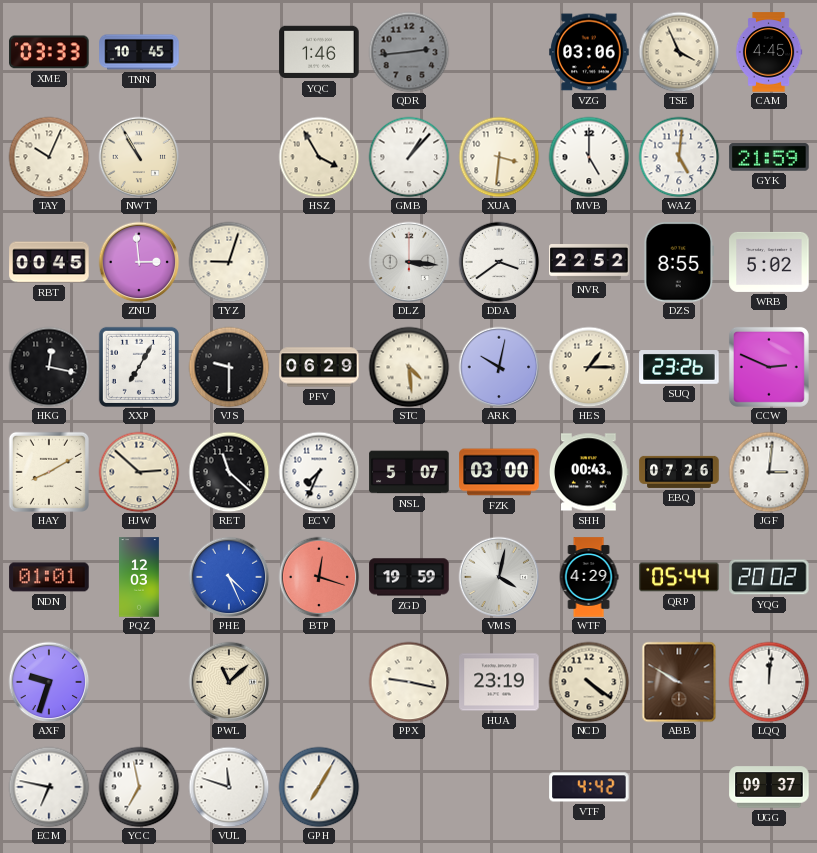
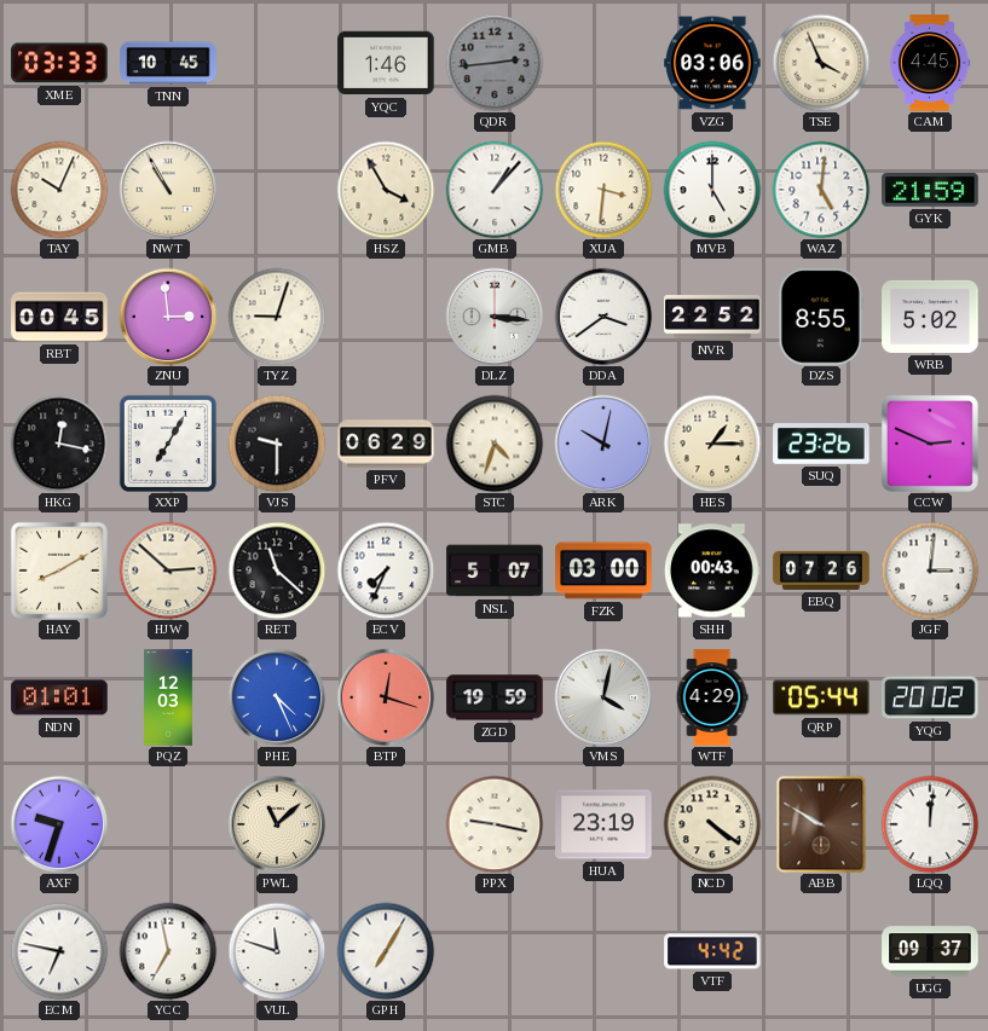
STC: 4:29 -> 4:33
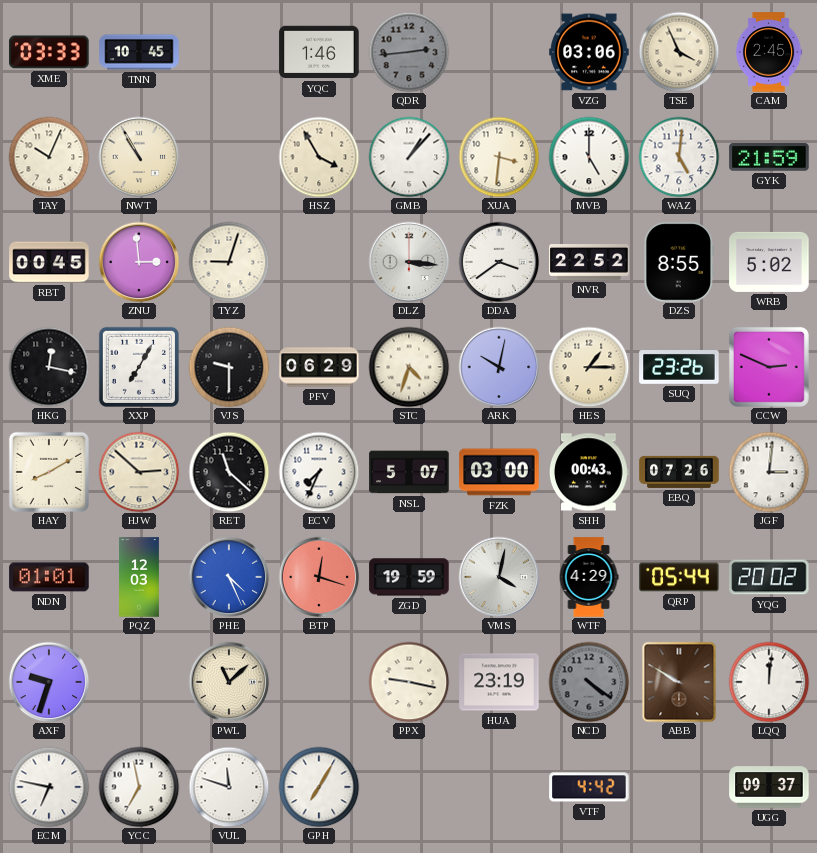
CAM: 4:45 -> 2:45
NCD dial: cream -> grey
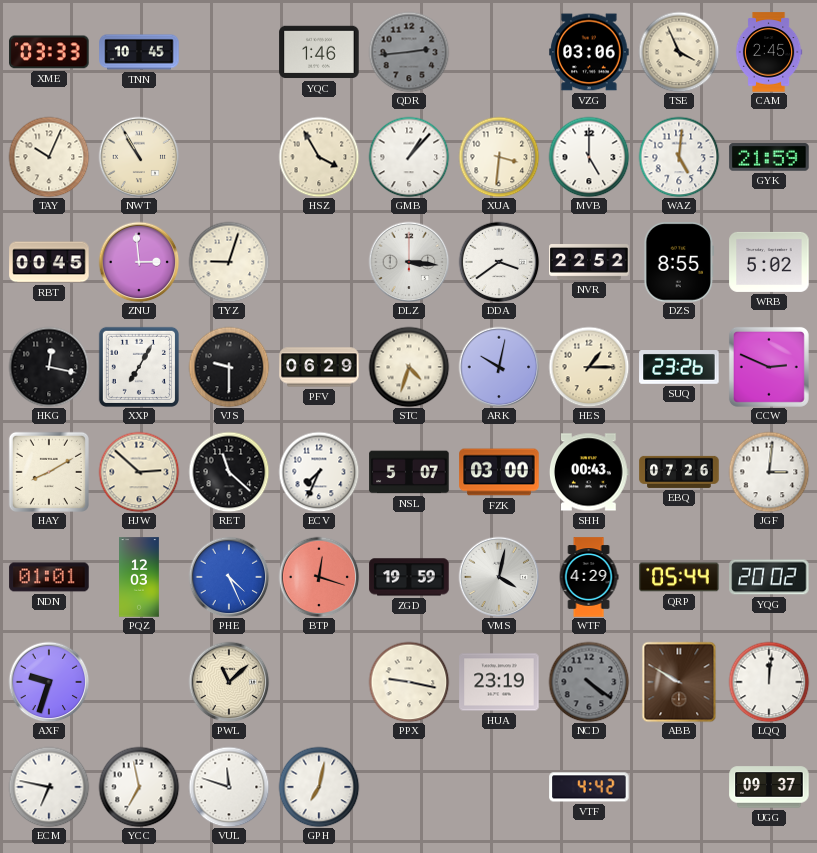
GPH: 7:05 -> 7:02
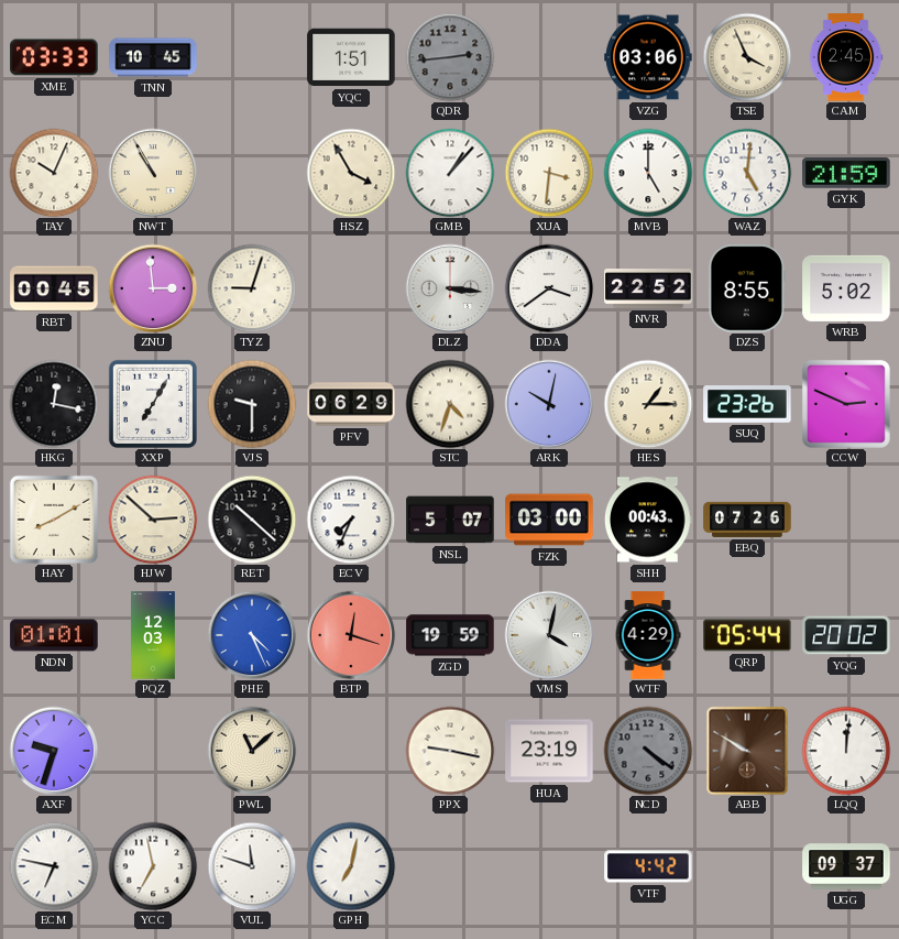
YQC: 1:46 -> 1:51
RET: 11:22 -> 10:22
JGF: 3:01 -> none
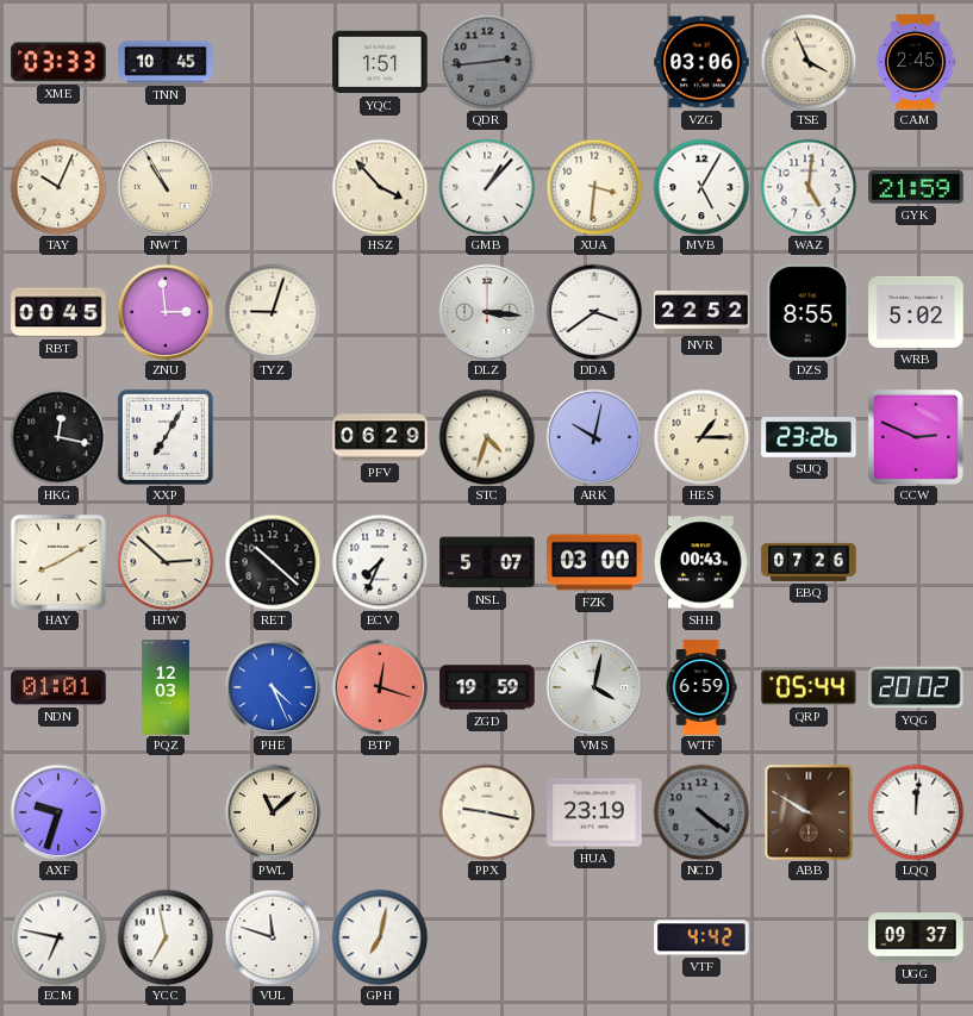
HSZ: 3:55 -> 3:53
MVB: 5:00 -> 5:05
VJS: 9:30 -> none
WTF: 4:29 -> 6:59
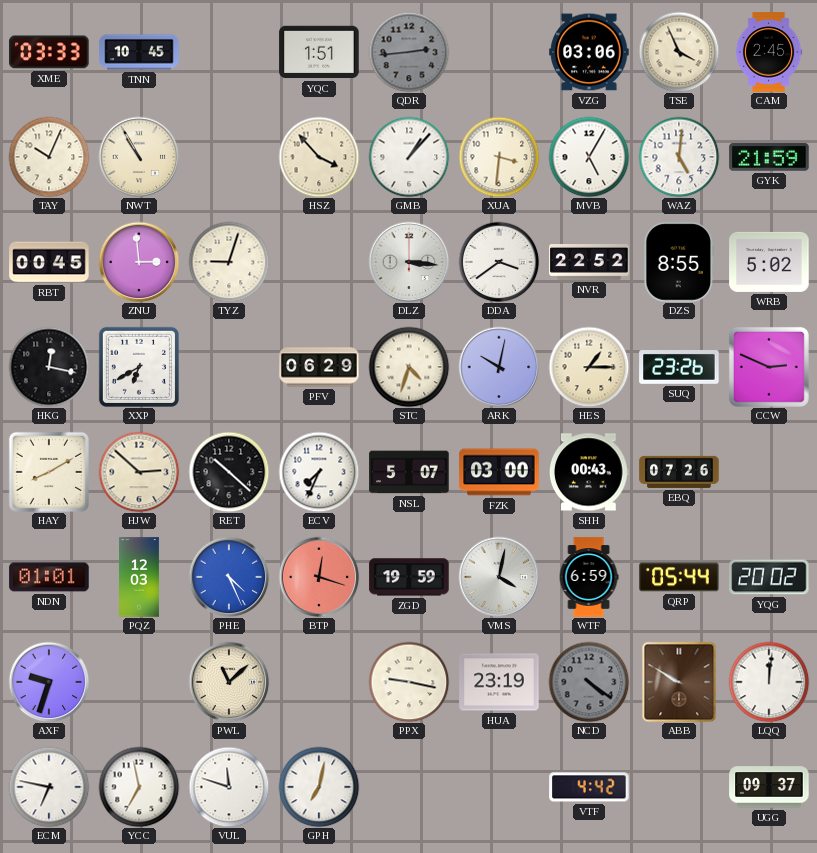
XXP: 7:05 -> 6:40
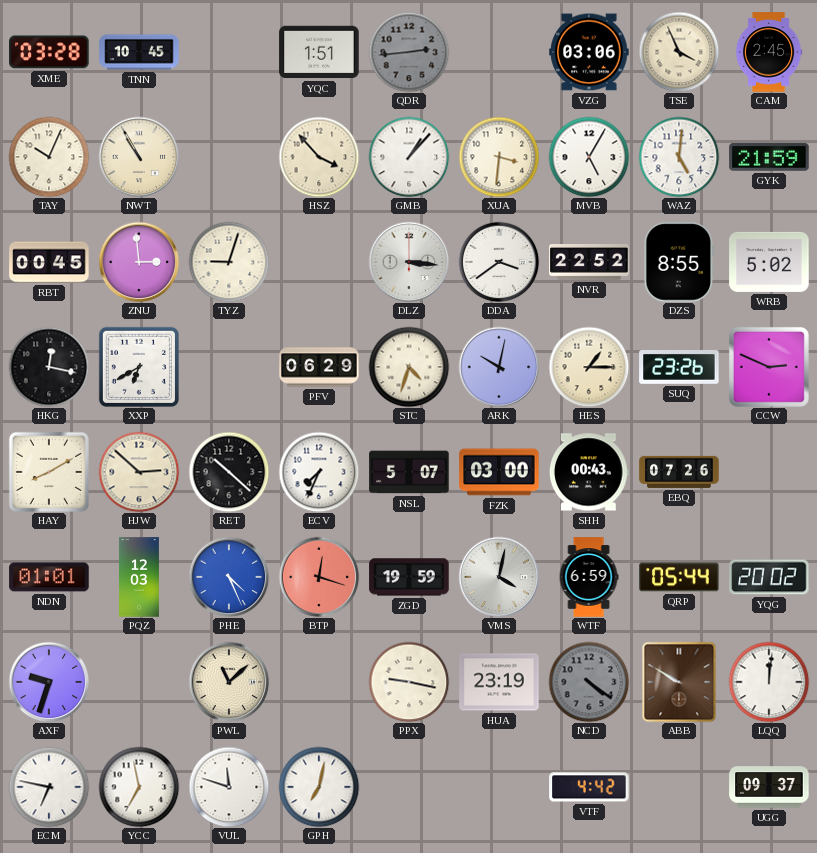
XME: 03:33 -> 03:28
